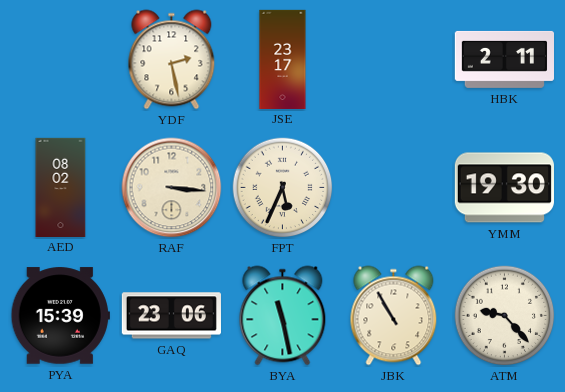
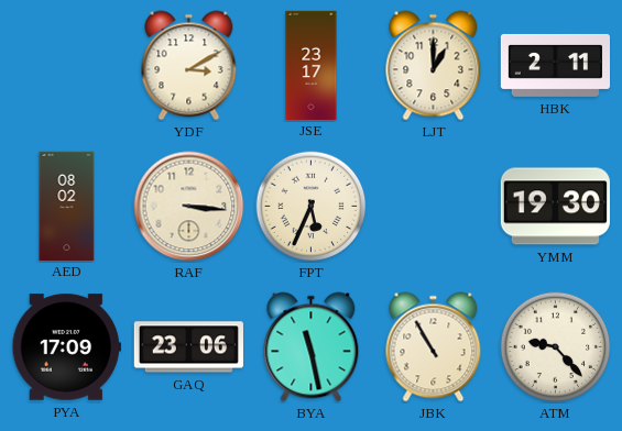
YDF: 2:28 -> 3:10
LJT: none -> 1:00
PYA: 15:39 -> 17:09
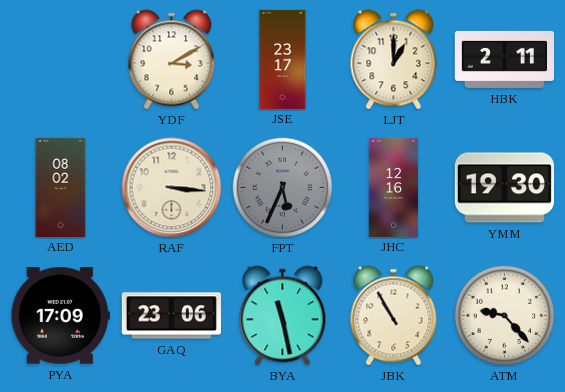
FPT dial: cream -> grey
JHC: none -> 12:16
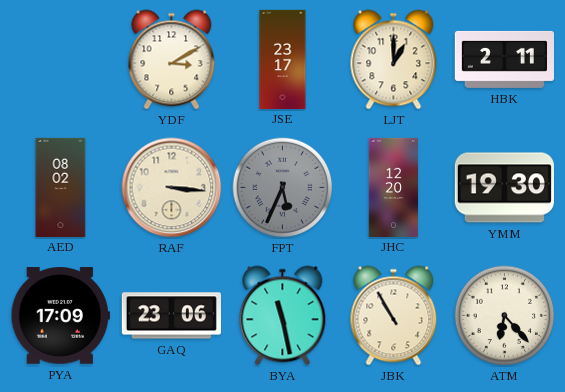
JHC: 12:16 -> 12:20
ATM: 9:23 -> 6:23
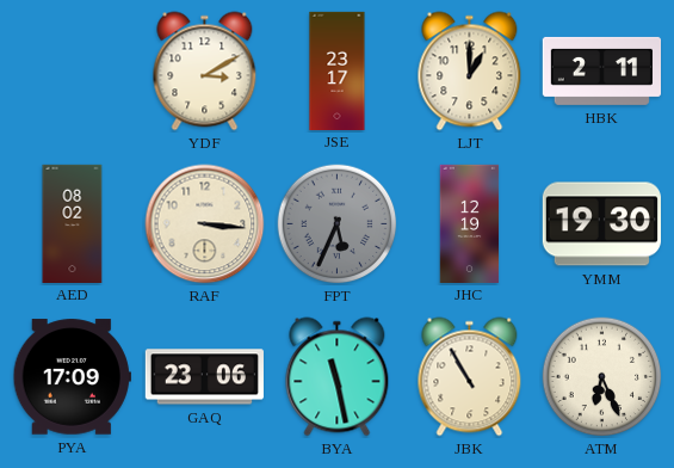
JHC: 12:20 -> 12:19
ATM: 6:23 -> 6:26
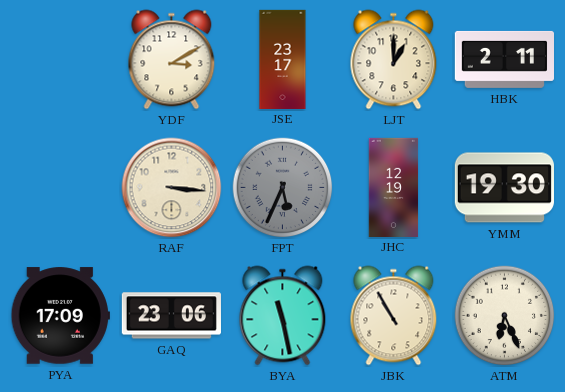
AED: 08:02 -> none
